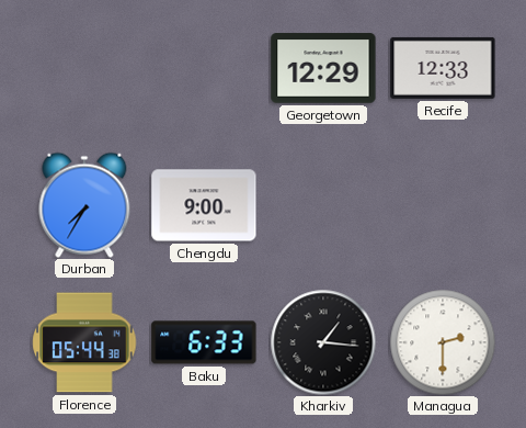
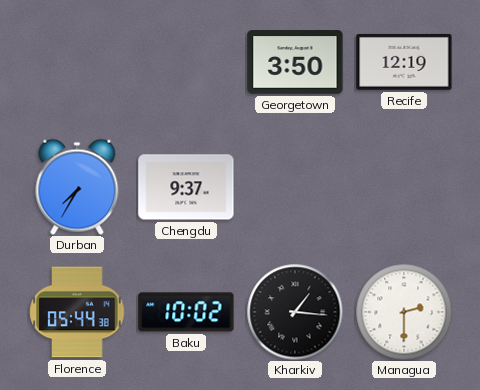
Georgetown: 12:29 -> 3:50
Recife: 12:33 -> 12:19
Chengdu: 9:00 -> 9:37
Baku: 6:33 -> 10:02
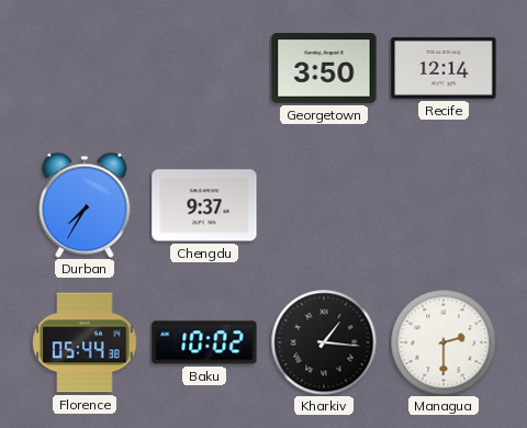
Recife: 12:19 -> 12:14
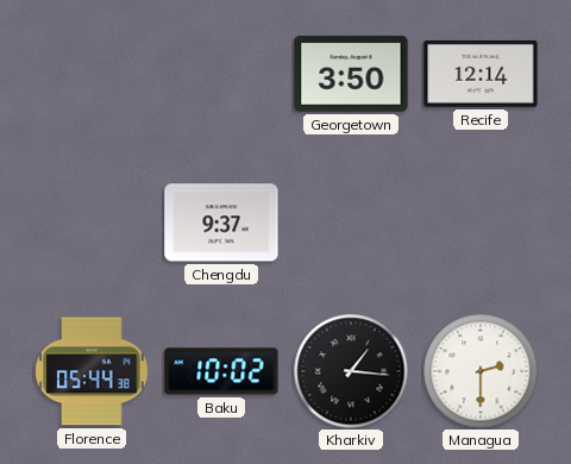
Durban: 7:35 -> none
